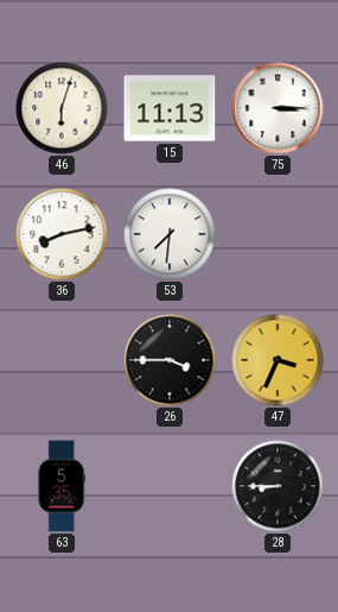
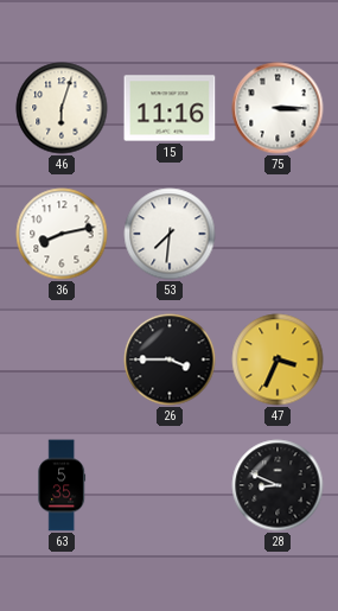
15: 11:13 -> 11:16
28: 8:45 -> 8:49
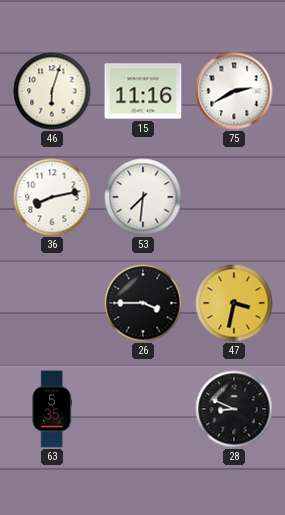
75: 3:15 -> 2:40
47: 3:34 -> 3:32
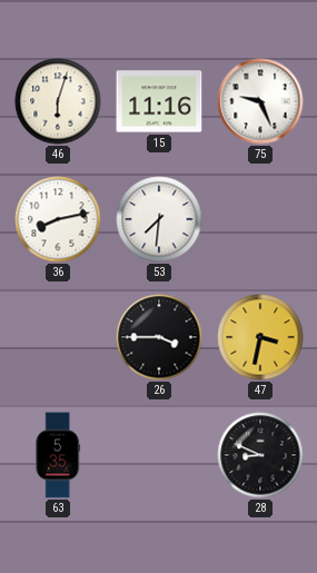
75: 2:40 -> 9:26
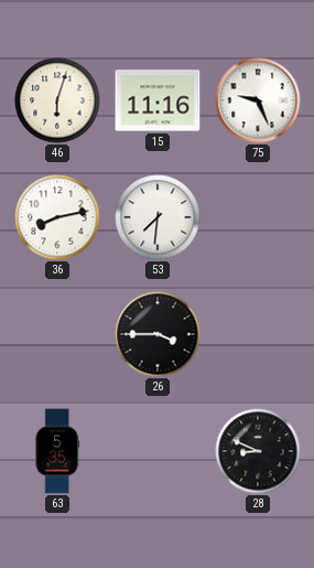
47: 3:32 -> none
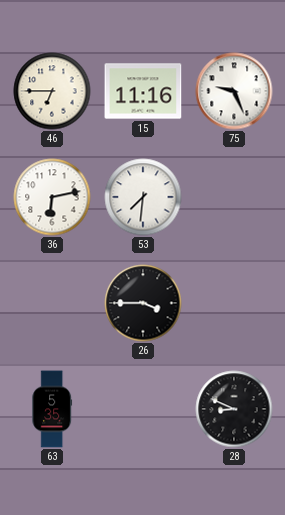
46: 6:03 -> 6:45
36: 8:13 -> 6:13
